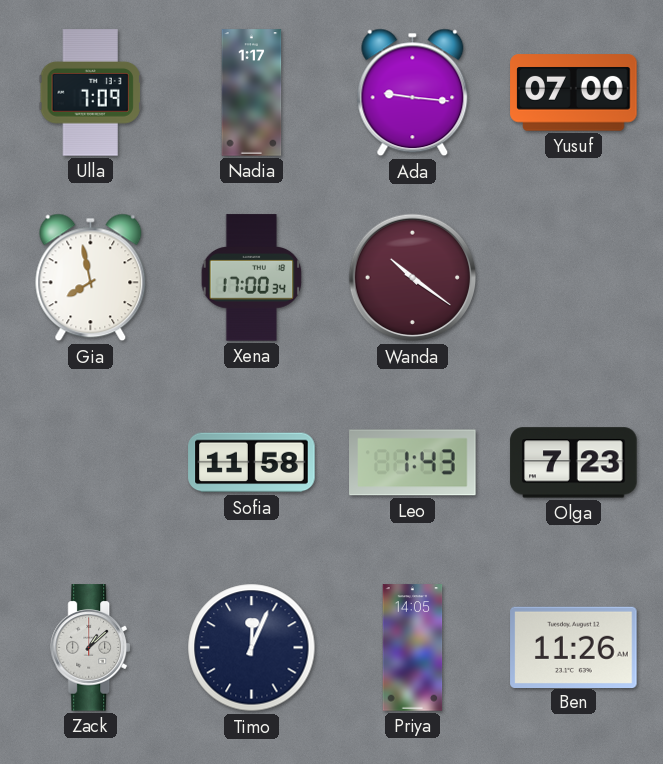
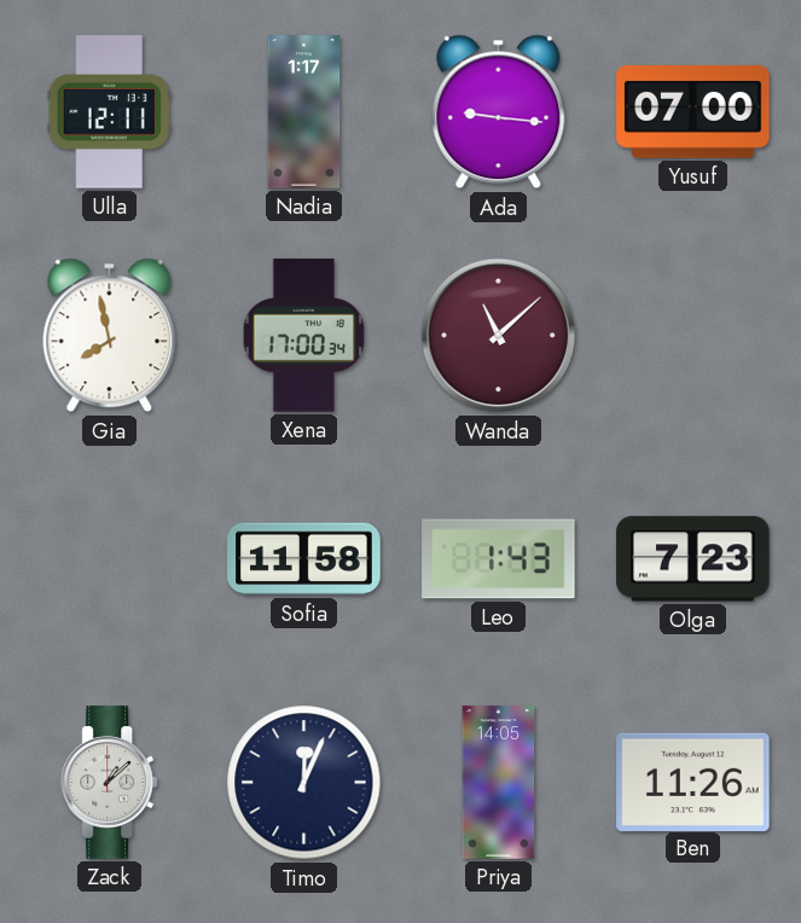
Ulla: 7:09 -> 12:11
Wanda: 10:21 -> 11:08
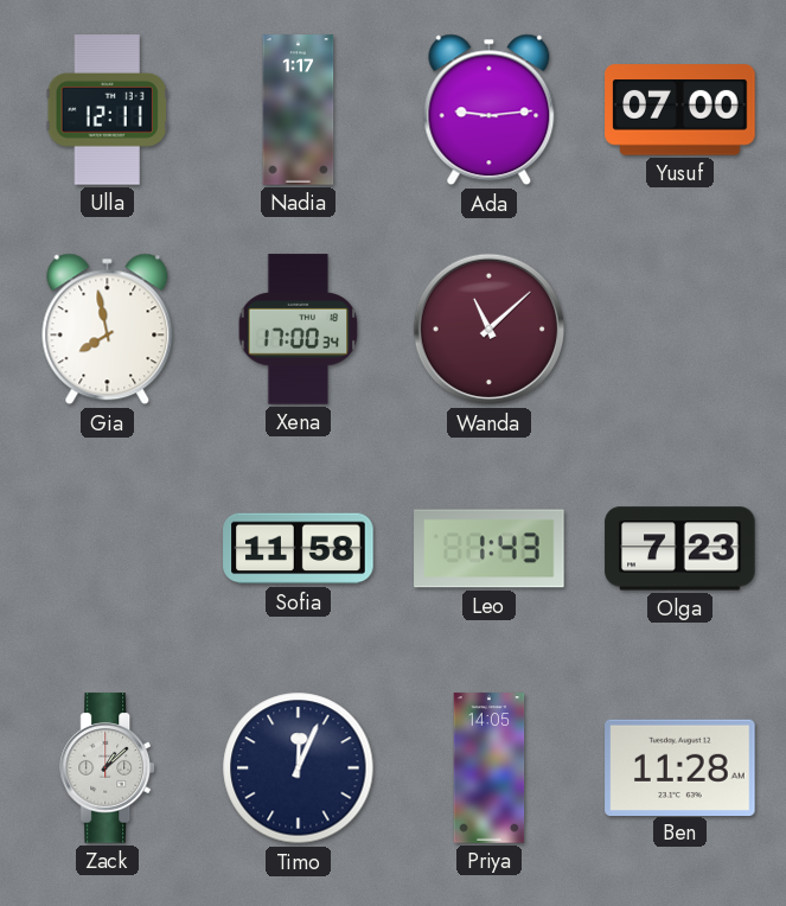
Ada: 9:16 -> 9:14
Ben: 11:26 -> 11:28
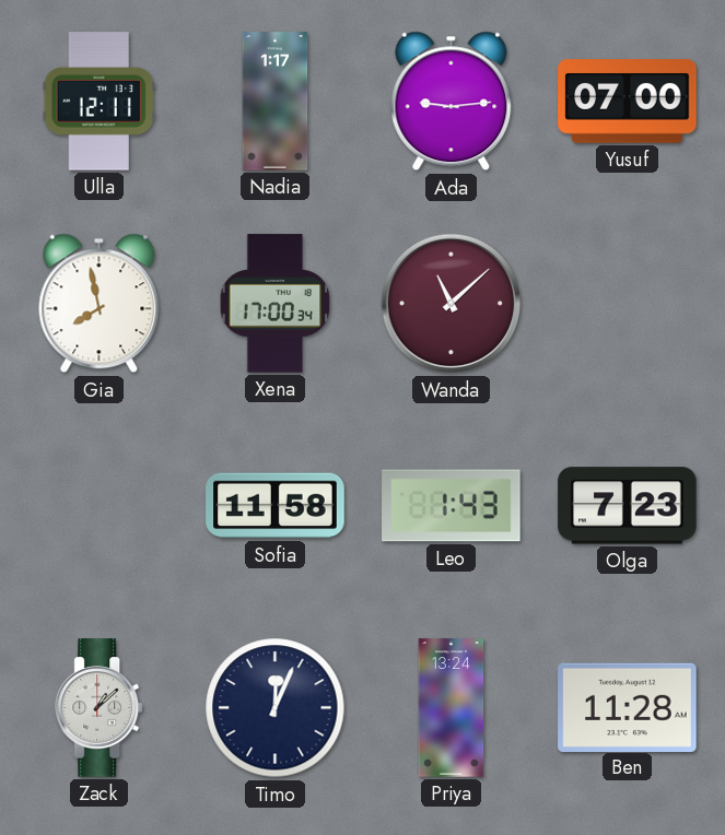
Priya: 14:05 -> 13:24
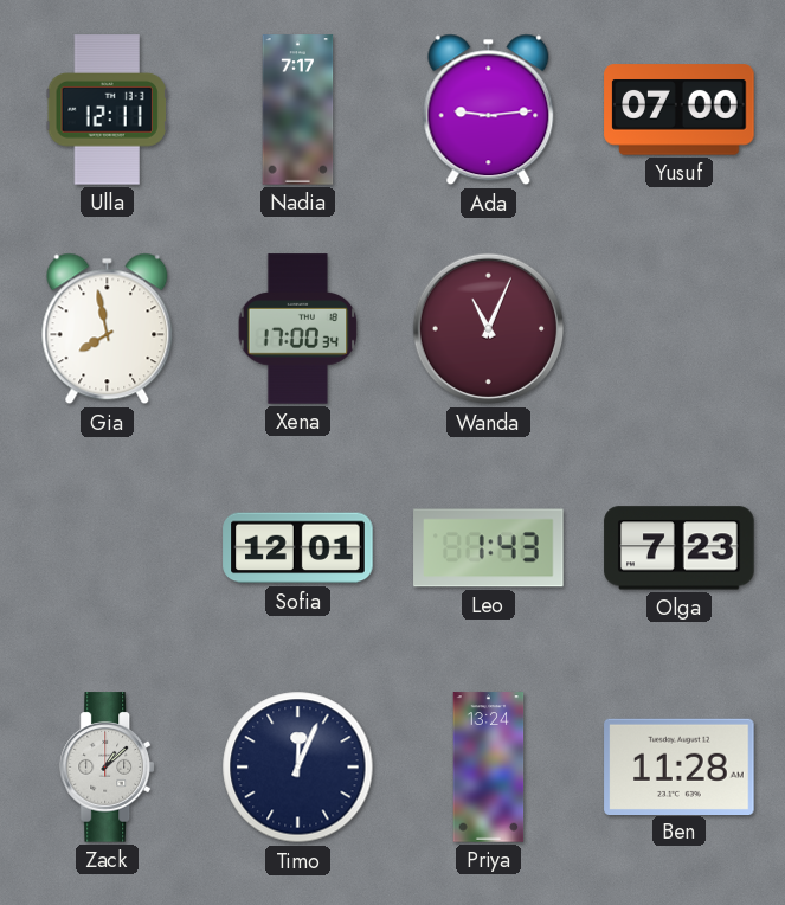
Nadia: 1:17 -> 7:17
Wanda: 11:08 -> 11:04
Sofia: 11:58 -> 12:01
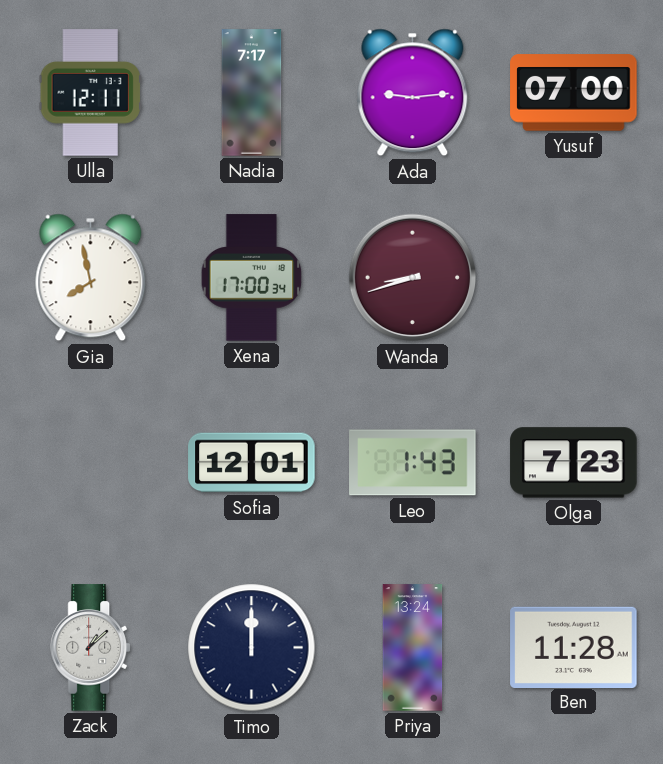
Wanda: 11:04 -> 8:42
Timo: 12:04 -> 12:00
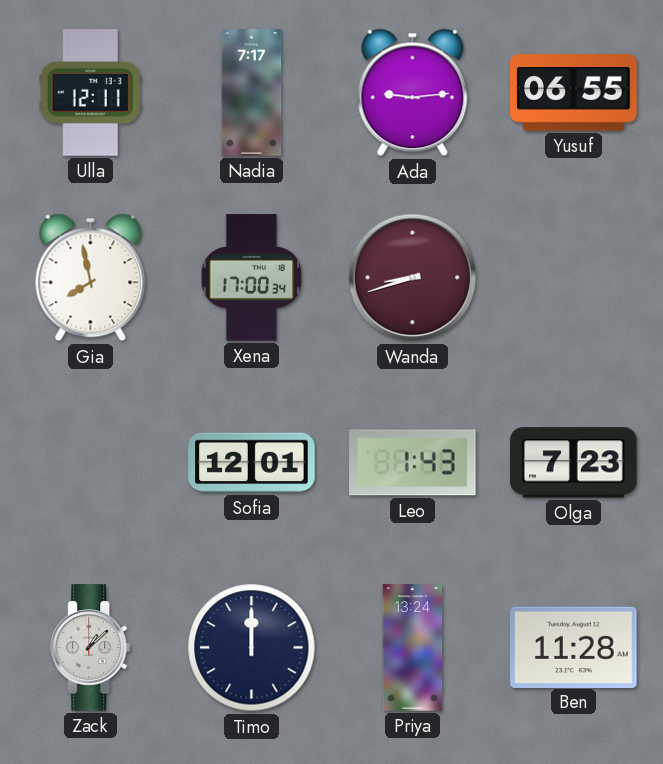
Yusuf: 07:00 -> 06:55
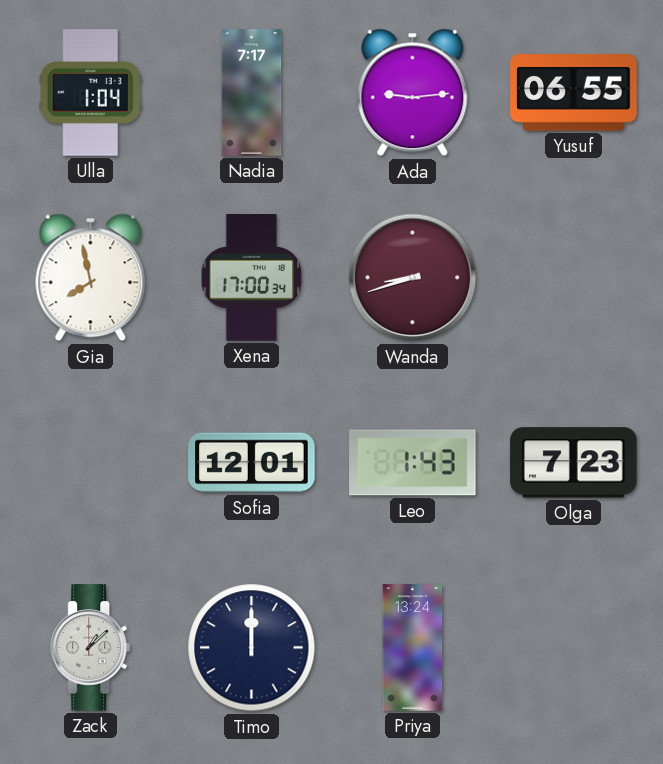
Ulla: 12:11 -> 1:04
Ben: 11:28 -> none
